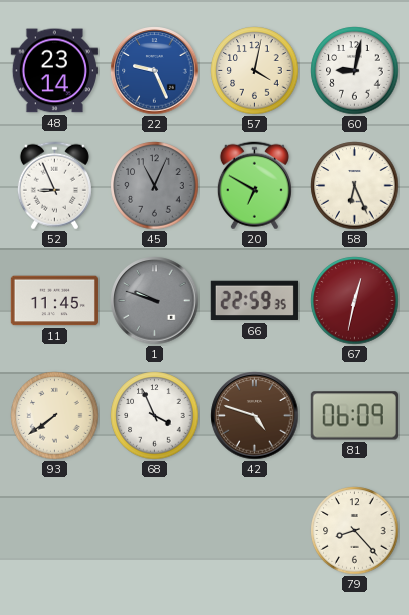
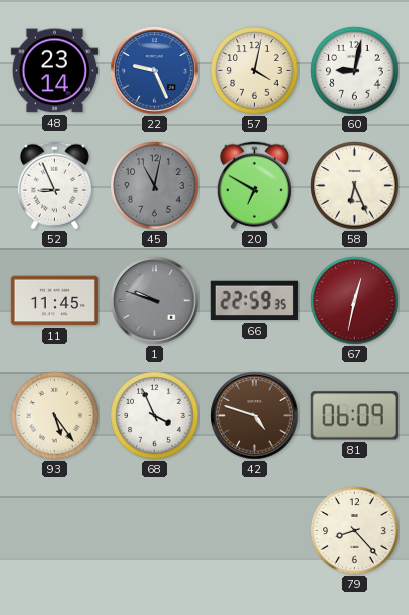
45: 11:04 -> 11:02
93: 7:39 -> 5:24
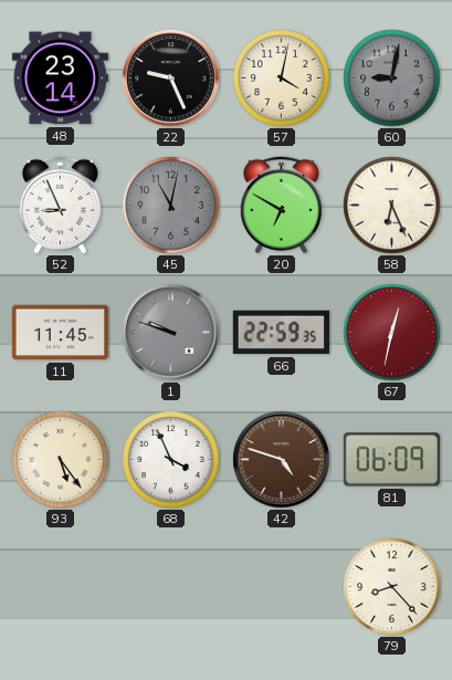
22 dial: blue -> black
60 dial: white -> grey
